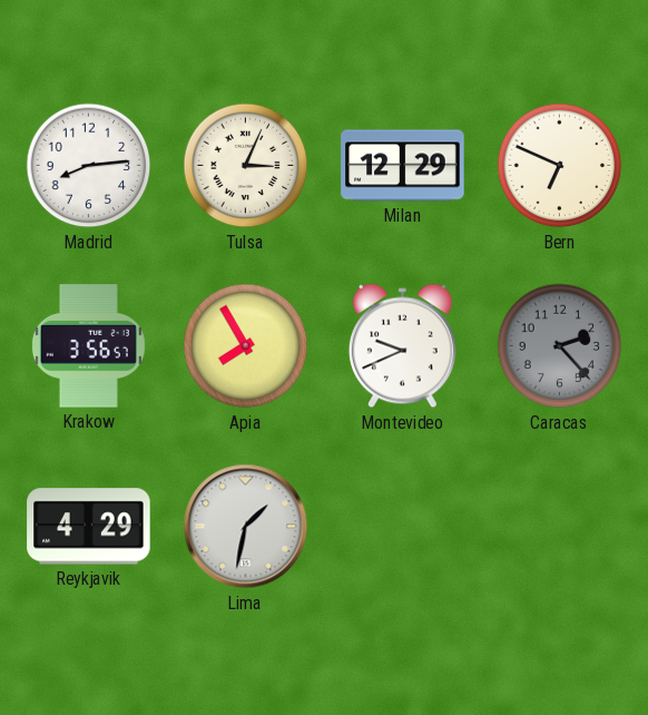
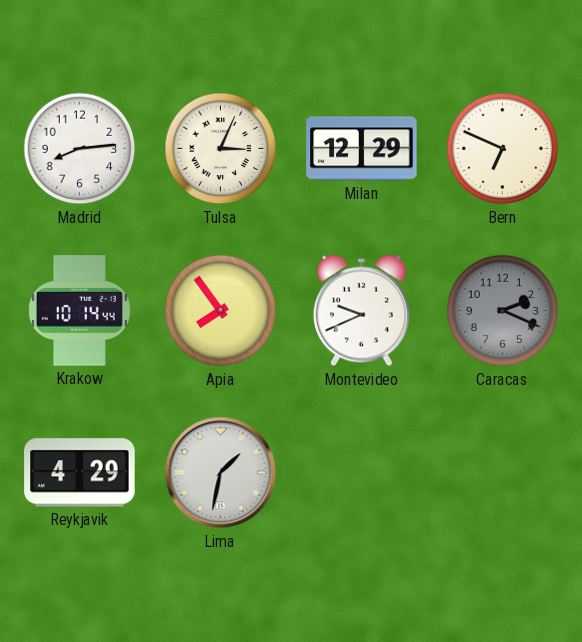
Krakow: 3:56 -> 10:14
Apia: 7:55 -> 7:54
Caracas: 2:23 -> 2:19
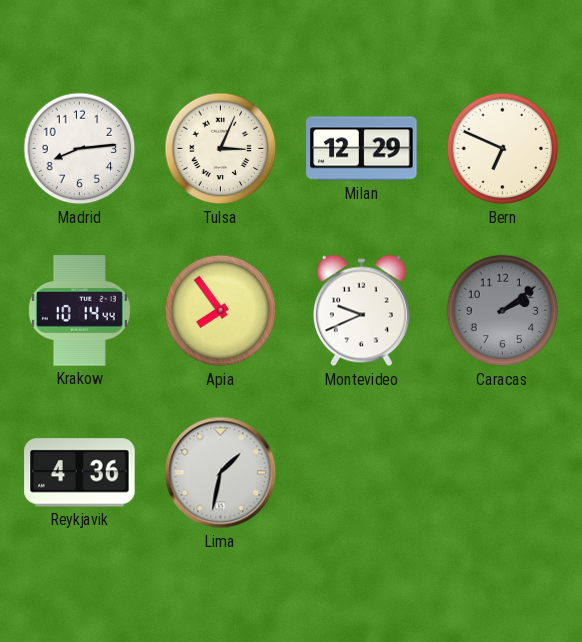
Caracas: 2:19 -> 2:09
Reykjavik: 4:29 -> 4:36
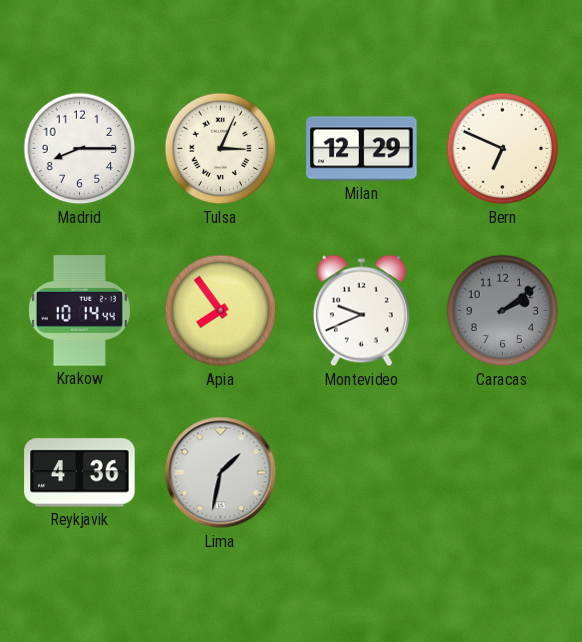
Madrid: 8:14 -> 8:15
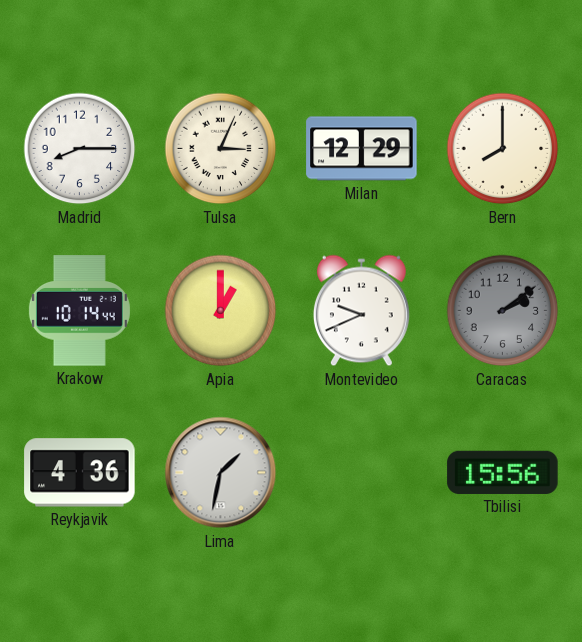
Bern: 6:49 -> 8:00
Apia: 7:54 -> 1:00
Tbilisi: none -> 15:56
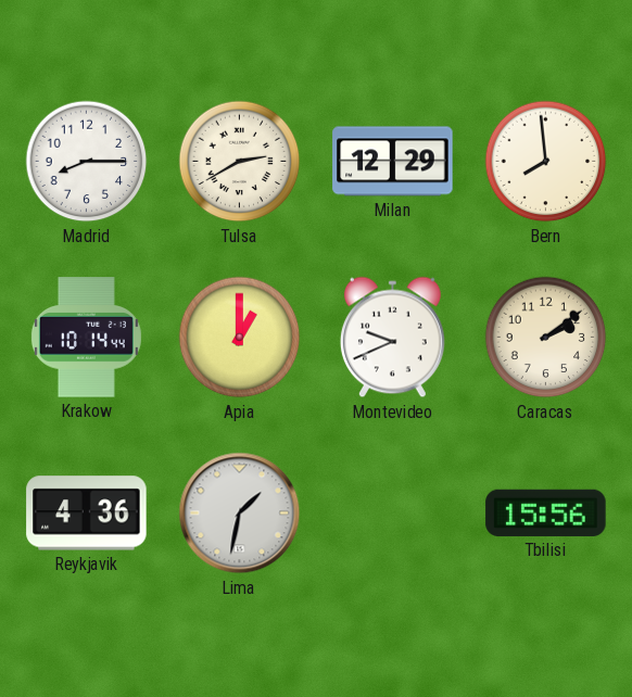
Tulsa: 3:04 -> 2:40
Bern: 8:00 -> 7:59
Caracas dial: grey -> cream
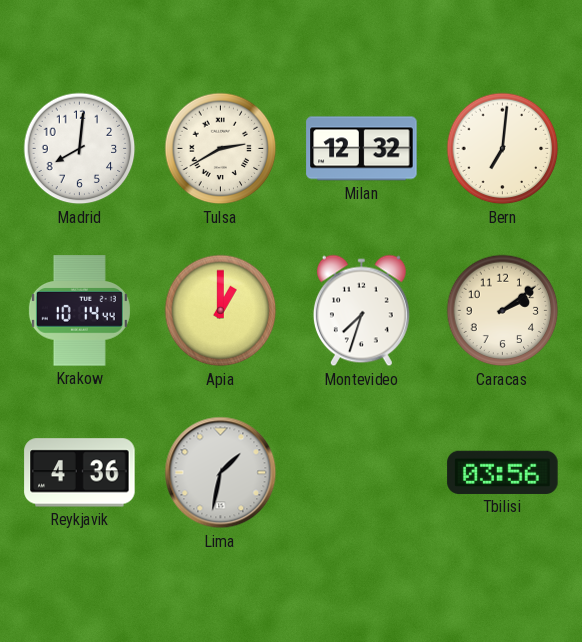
Madrid: 8:15 -> 8:01
Milan: 12:29 -> 12:32
Bern: 7:59 -> 7:01
Montevideo: 9:41 -> 7:33
Tbilisi: 15:56 -> 03:56
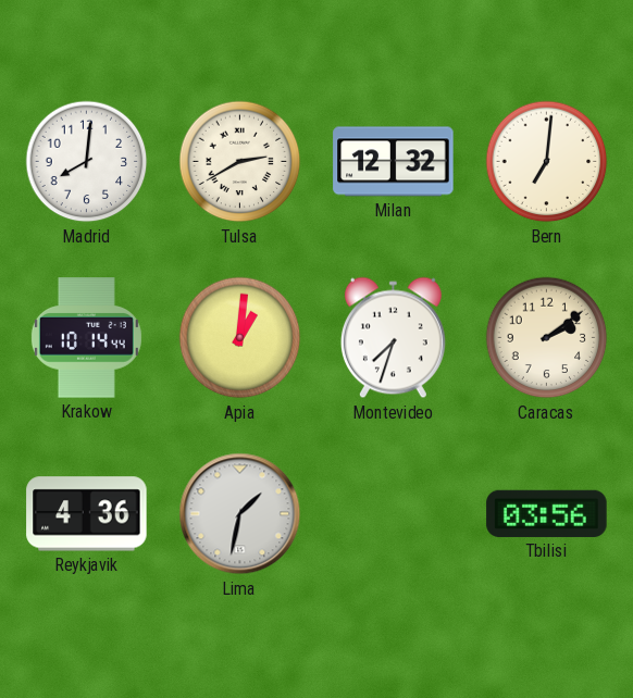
Apia: 1:00 -> 1:01
